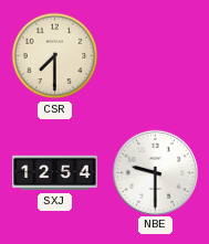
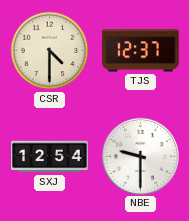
CSR: 7:30 -> 4:30
TJS: none -> 12:37
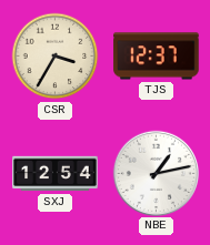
CSR: 4:30 -> 3:35
NBE: 9:30 -> 1:13
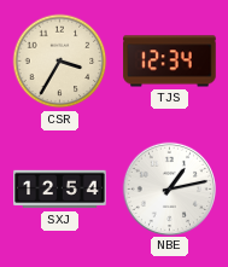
TJS: 12:37 -> 12:34
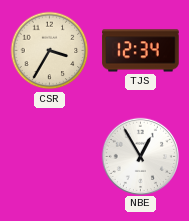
SXJ: 12:54 -> none
NBE: 1:13 -> 12:55
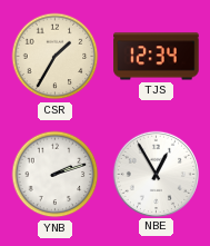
CSR: 3:35 -> 1:35
YNB: none -> 2:12
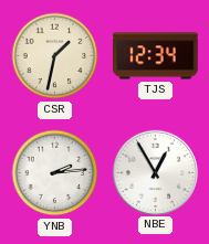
CSR: 1:35 -> 1:32
YNB: 2:12 -> 2:14
